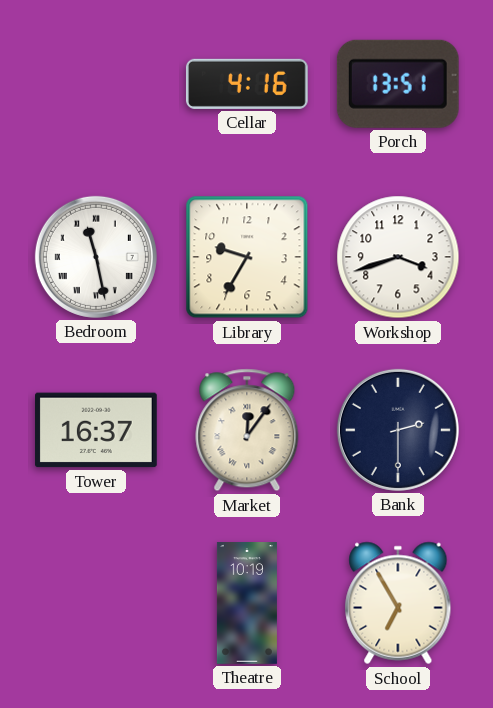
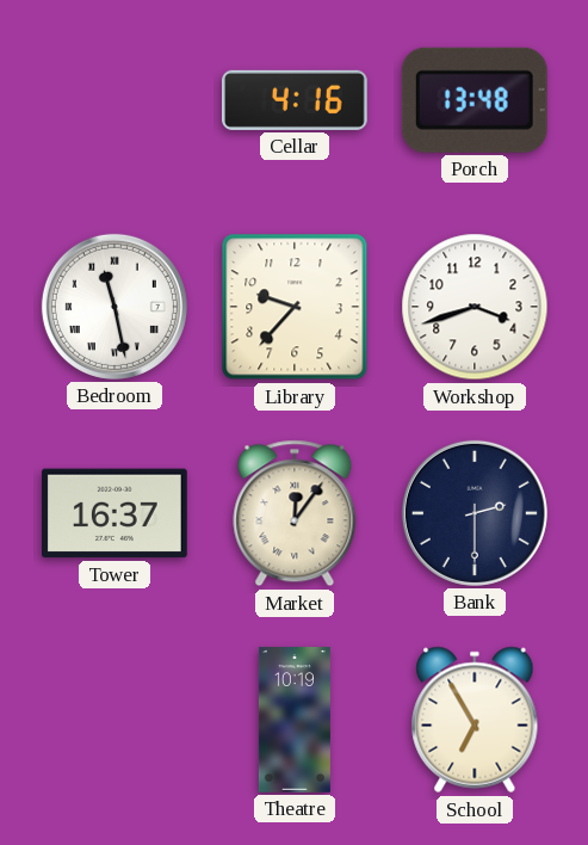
Porch: 13:51 -> 13:48
Library: 9:35 -> 9:37
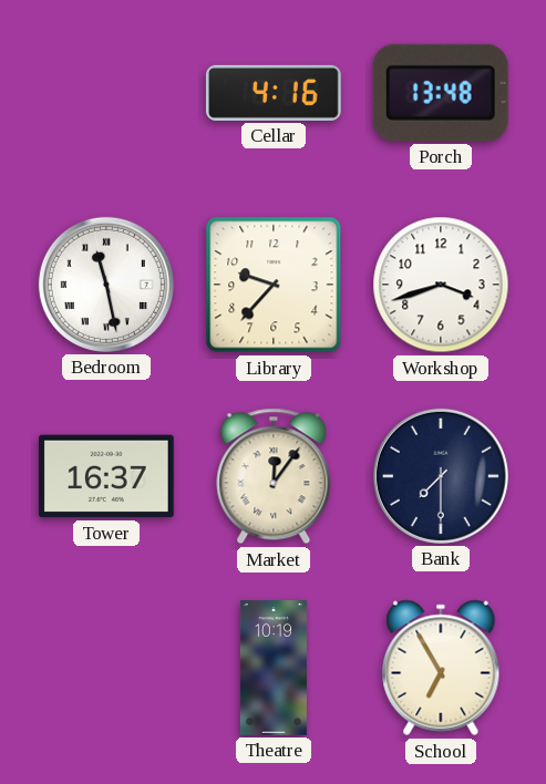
Bank: 2:30 -> 7:30
